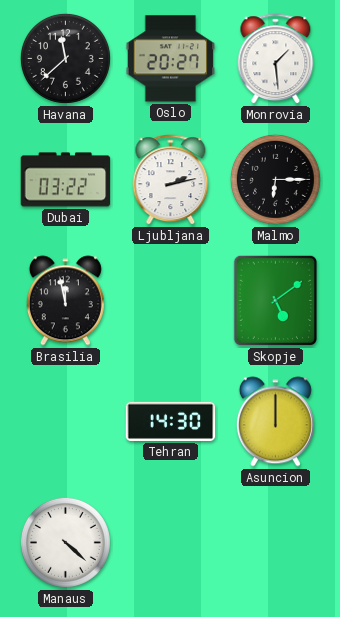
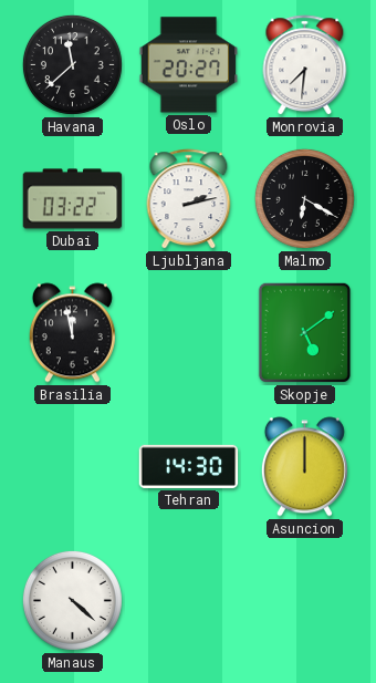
Monrovia: 1:29 -> 7:31
Malmo: 6:15 -> 6:20
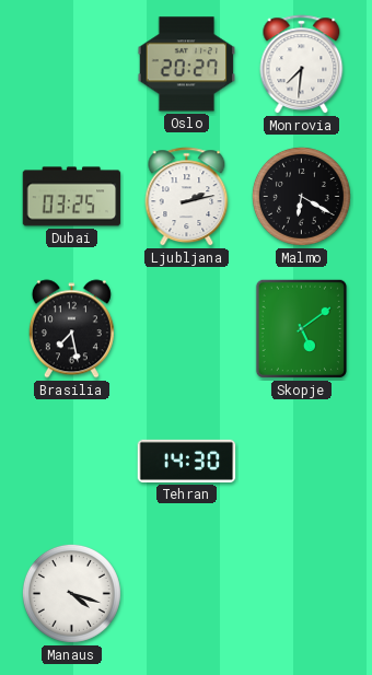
Havana: 11:38 -> none
Dubai: 03:22 -> 03:25
Brasilia: 11:58 -> 7:28
Asuncion: 12:00 -> none
Manaus: 4:22 -> 4:18
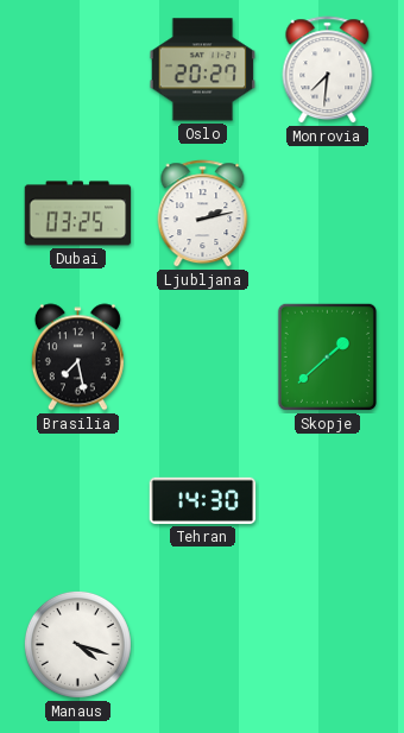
Malmo: 6:20 -> none
Skopje: 5:09 -> 1:38
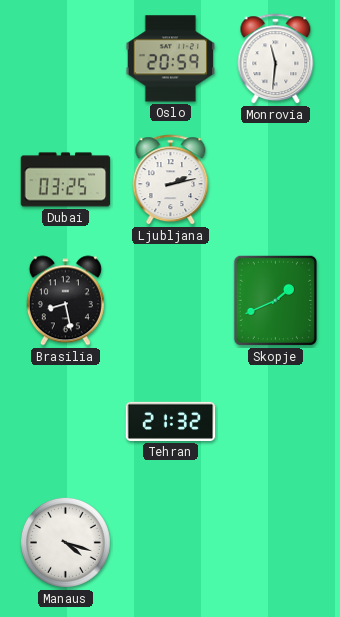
Oslo: 20:27 -> 20:59
Monrovia: 7:31 -> 11:31
Brasilia: 7:28 -> 8:28
Skopje: 1:38 -> 1:41
Tehran: 14:30 -> 21:32
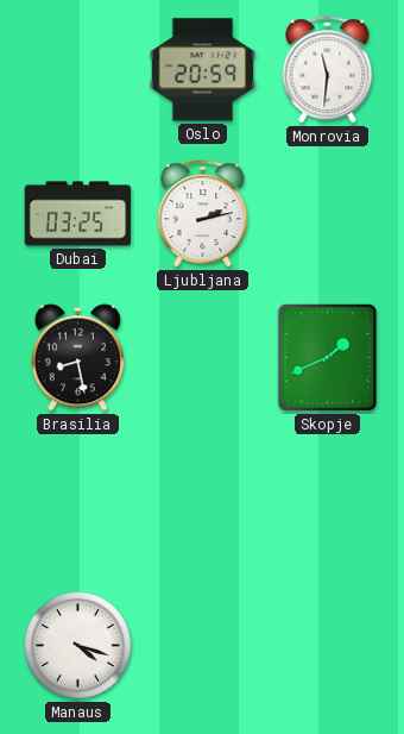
Tehran: 21:32 -> none
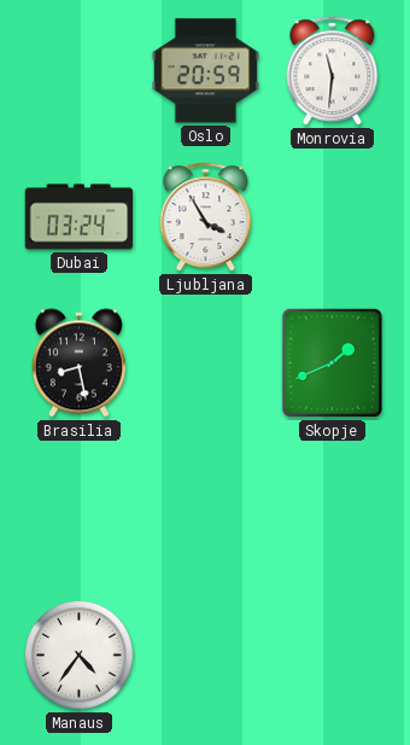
Dubai: 03:25 -> 03:24
Ljubljana: 2:13 -> 3:55
Manaus: 4:18 -> 4:36
